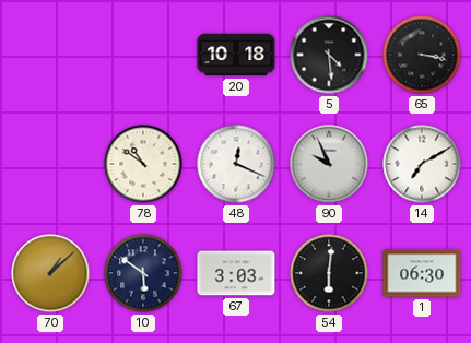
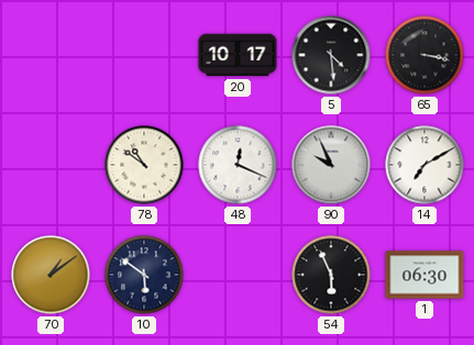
20: 10:18 -> 10:17
70: 1:08 -> 1:09
67: 3:03 -> none
54: 6:01 -> 5:56
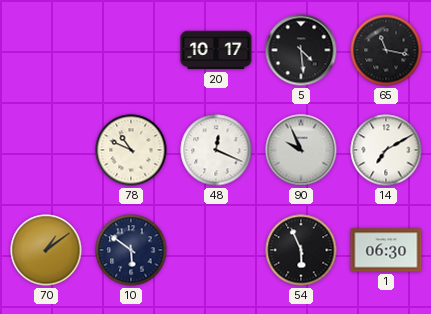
65: 3:17 -> 11:17
78: 10:51 -> 10:49
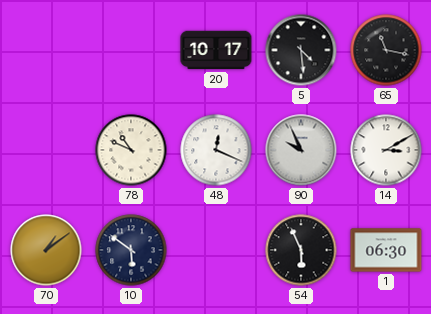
14: 7:10 -> 3:10
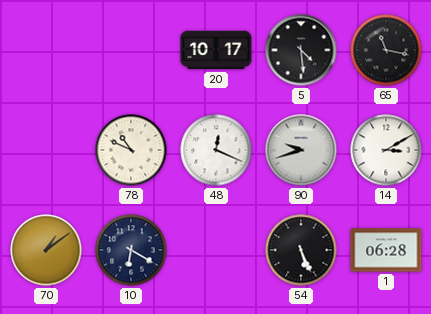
90: 9:56 -> 9:42
10: 5:51 -> 6:20
54: 5:56 -> 5:26
1: 06:30 -> 06:28
